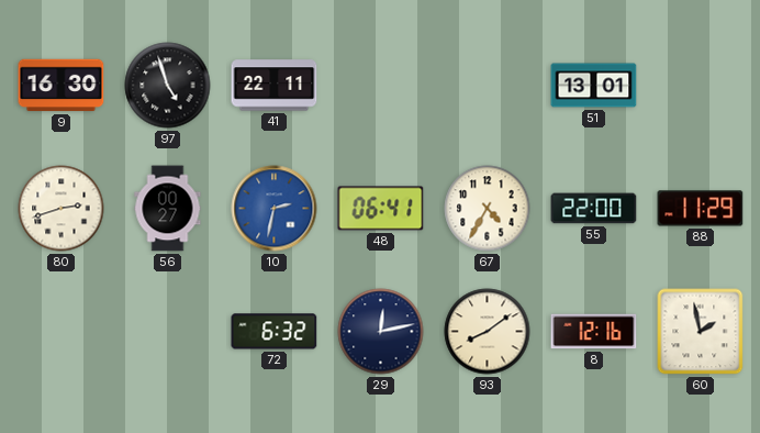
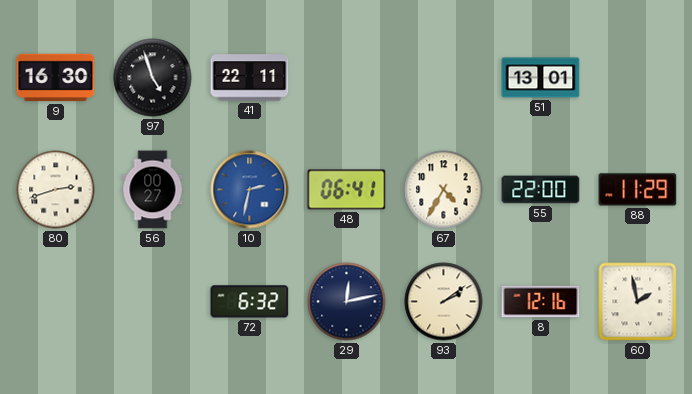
93: 8:09 -> 2:09
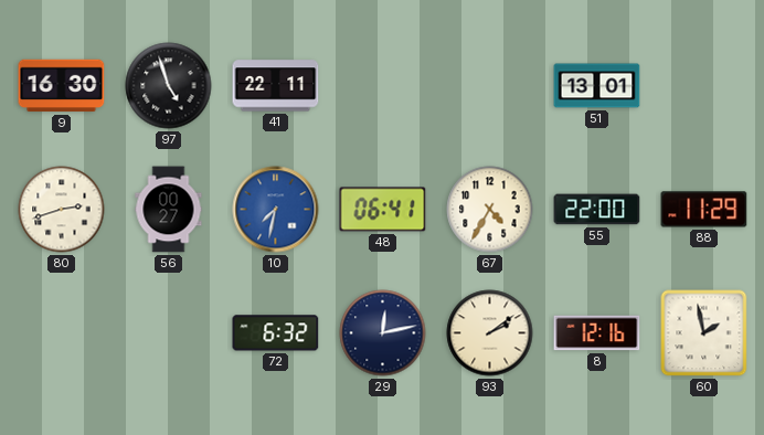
10: 2:32 -> 7:32
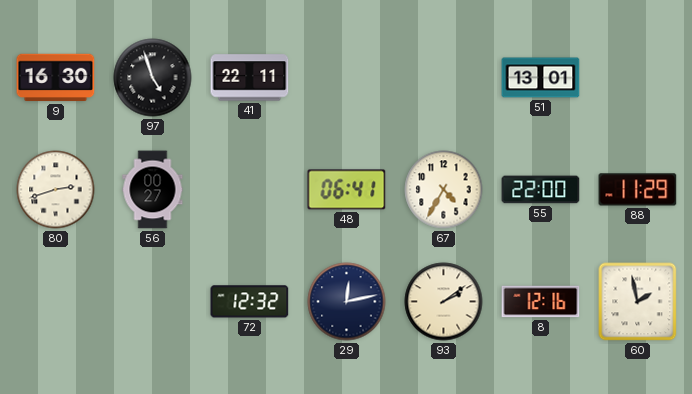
10: 7:32 -> none
72: 6:32 -> 12:32
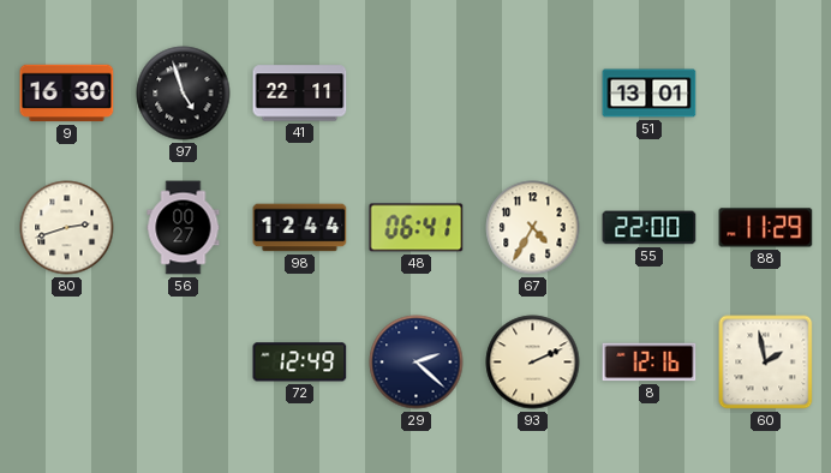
98: none -> 12:44
72: 12:32 -> 12:49
29: 12:13 -> 2:22
93: 2:09 -> 2:11
